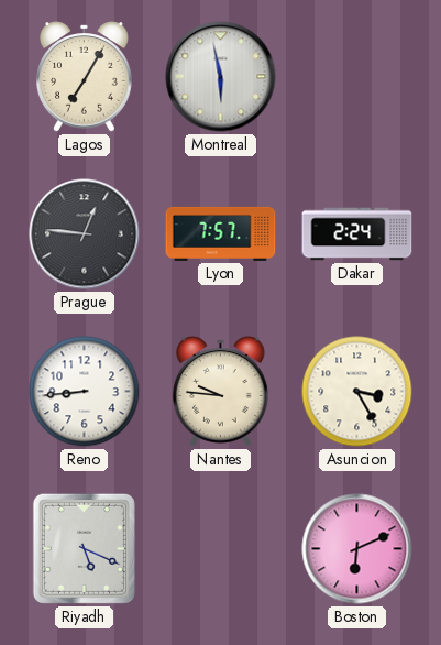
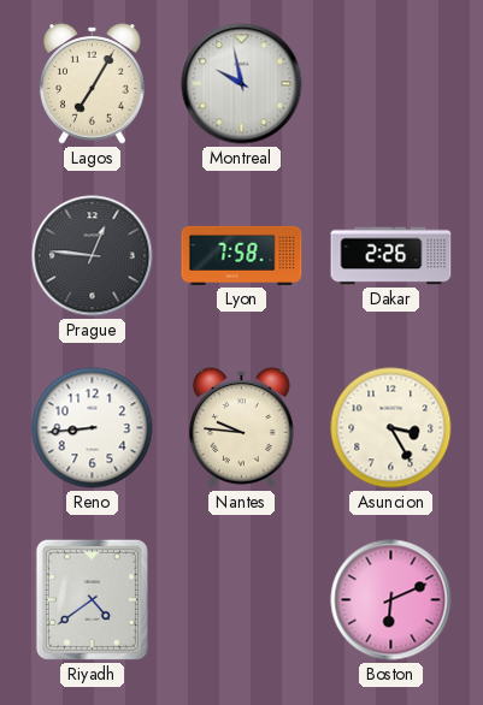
Montreal: 5:58 -> 9:58
Lyon: 7:57 -> 7:58
Dakar: 2:24 -> 2:26
Riyadh: 5:19 -> 4:39
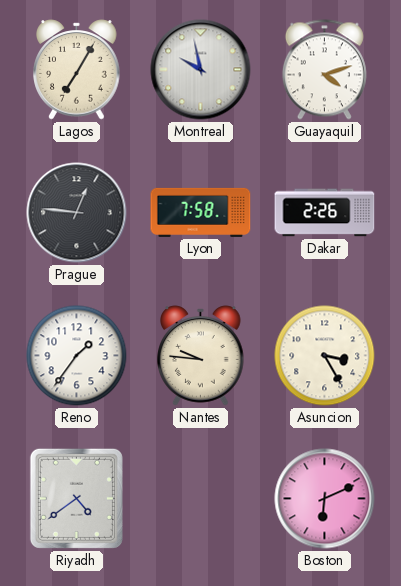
Guayaquil: none -> 4:12
Reno: 8:44 -> 1:36
